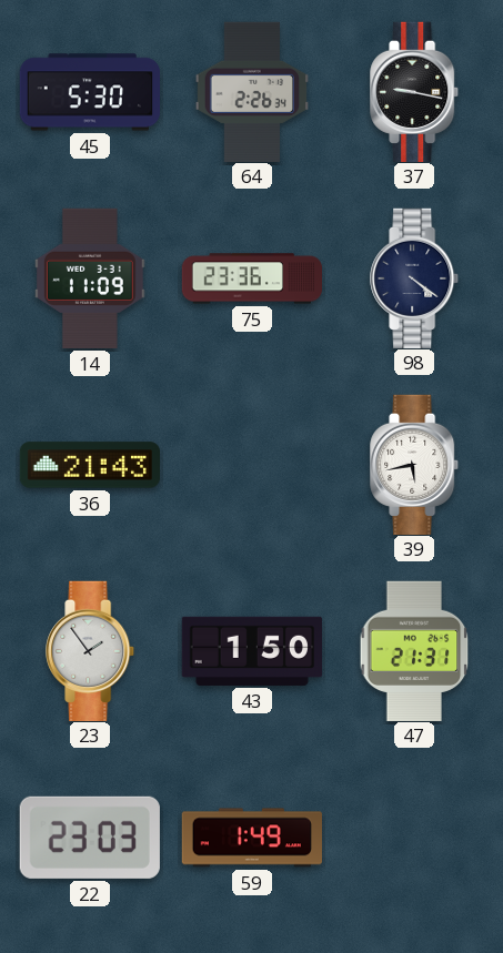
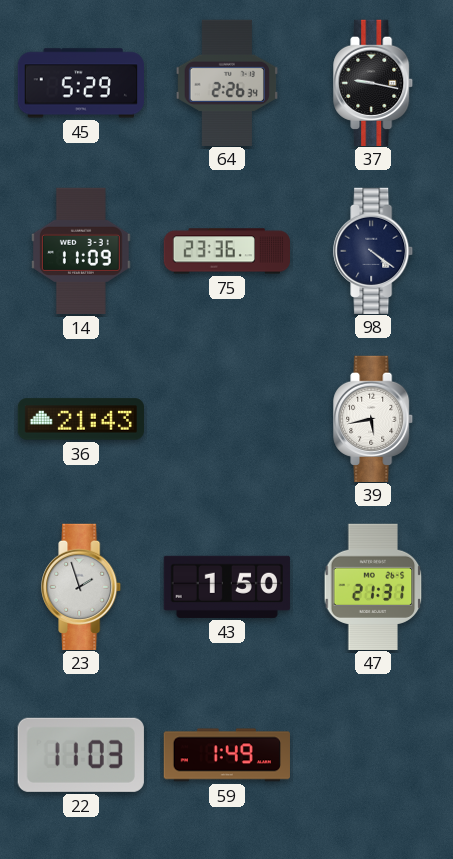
45: 5:30 -> 5:29
23: 1:54 -> 1:57
22: 23:03 -> 11:03
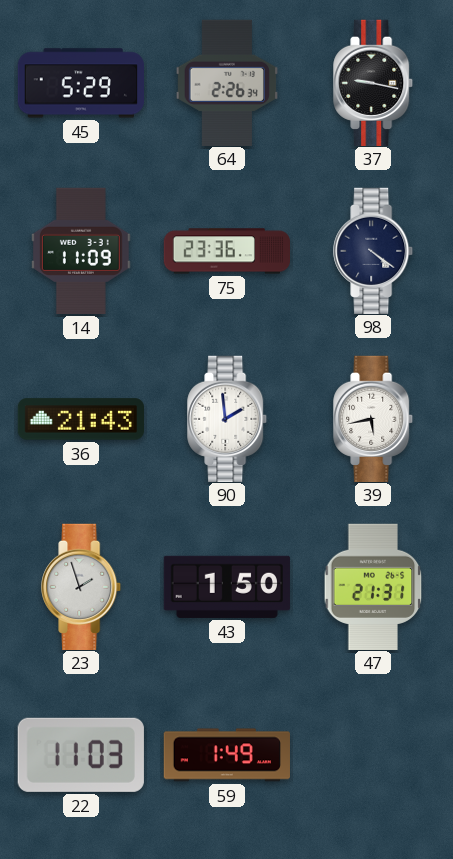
90: none -> 1:59
